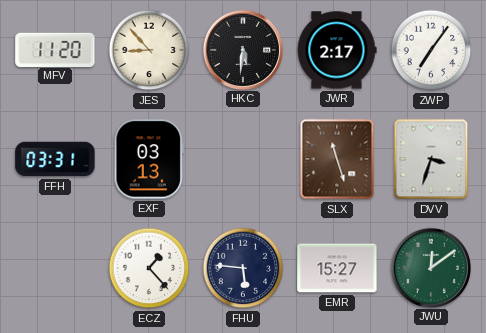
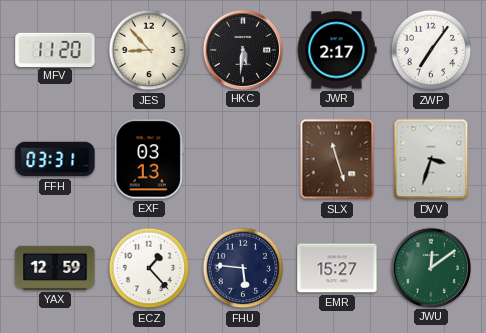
YAX: none -> 12:59
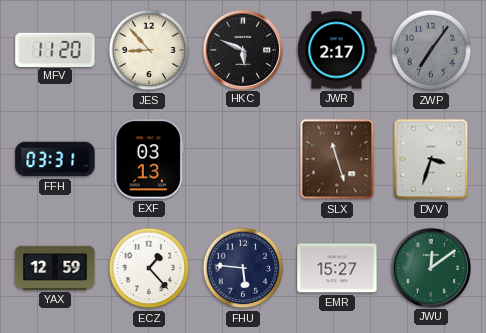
HKC: 5:31 -> 5:49
ZWP dial: white -> grey
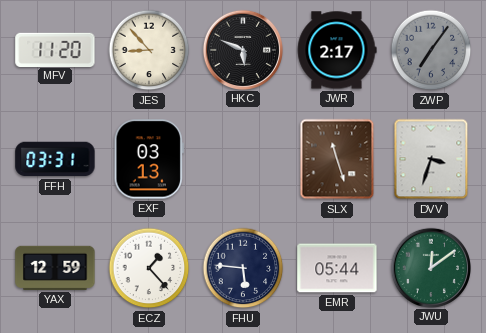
EMR: 15:27 -> 05:44
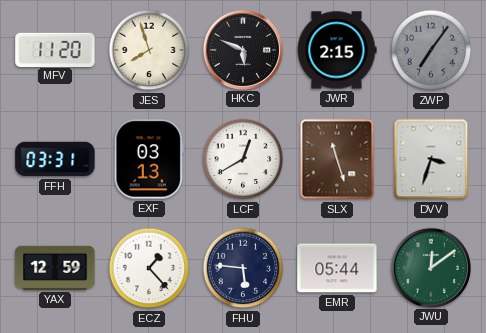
JES: 8:53 -> 7:57
JWR: 2:17 -> 2:15
LCF: none -> 12:40
